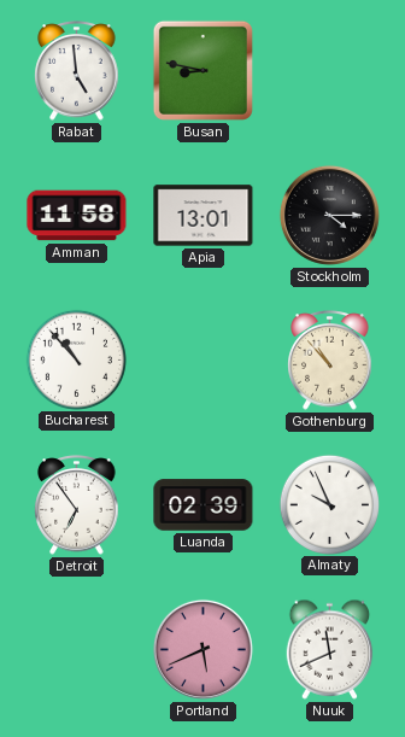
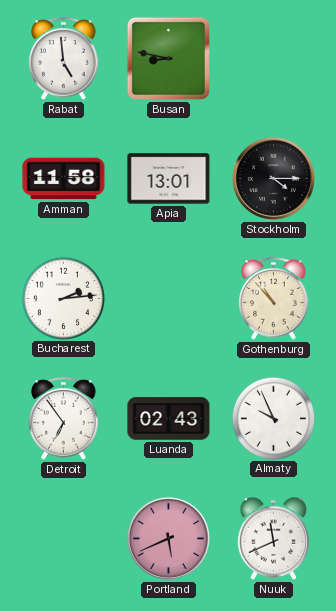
Bucharest: 10:53 -> 2:14
Luanda: 02:39 -> 02:43
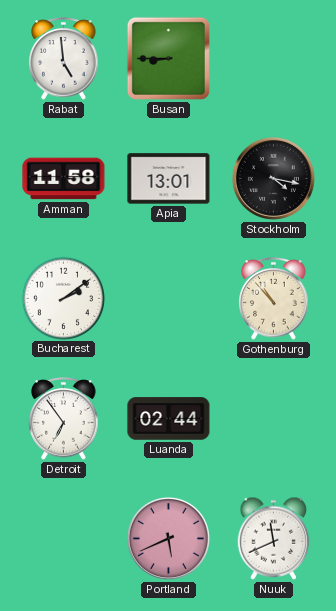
Busan: 8:47 -> 8:45
Stockholm: 4:15 -> 4:17
Bucharest: 2:14 -> 2:09
Luanda: 02:43 -> 02:44
Almaty: 9:56 -> none
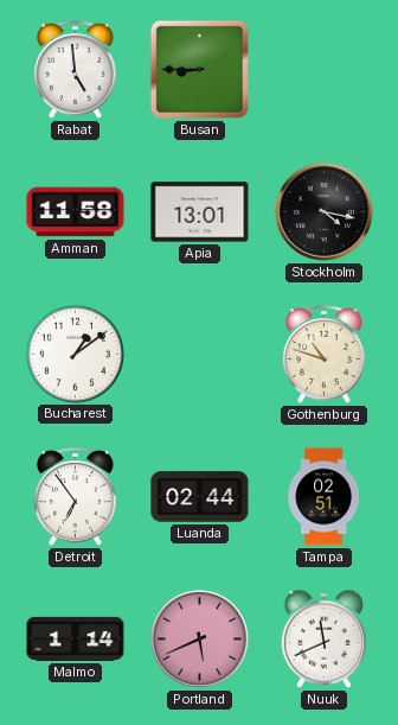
Bucharest: 2:09 -> 1:09
Gothenburg: 10:53 -> 10:48
Tampa: none -> 02:51
Malmo: none -> 1:14
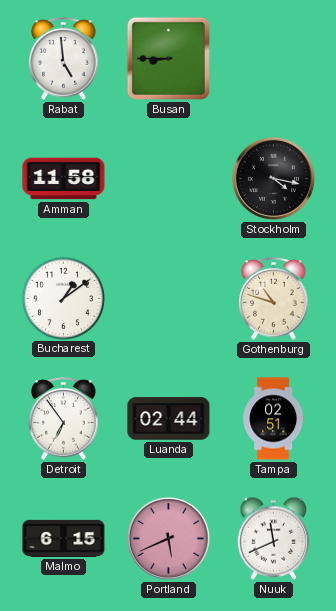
Apia: 13:01 -> none
Malmo: 1:14 -> 6:15
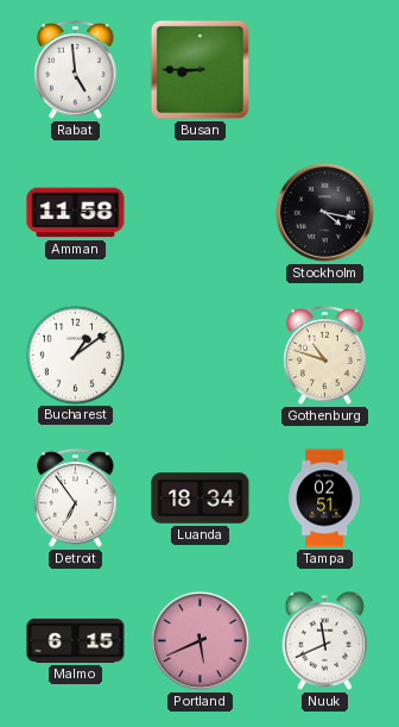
Luanda: 02:44 -> 18:34
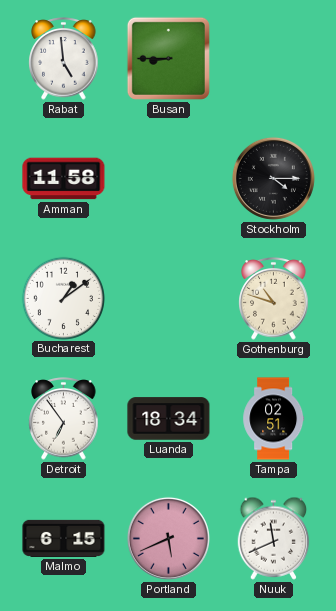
Stockholm: 4:17 -> 4:15
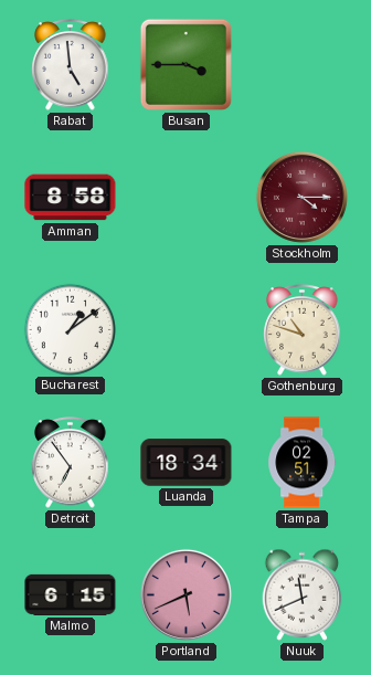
Busan: 8:45 -> 3:45
Amman: 11:58 -> 8:58
Stockholm dial: black -> burgundy
